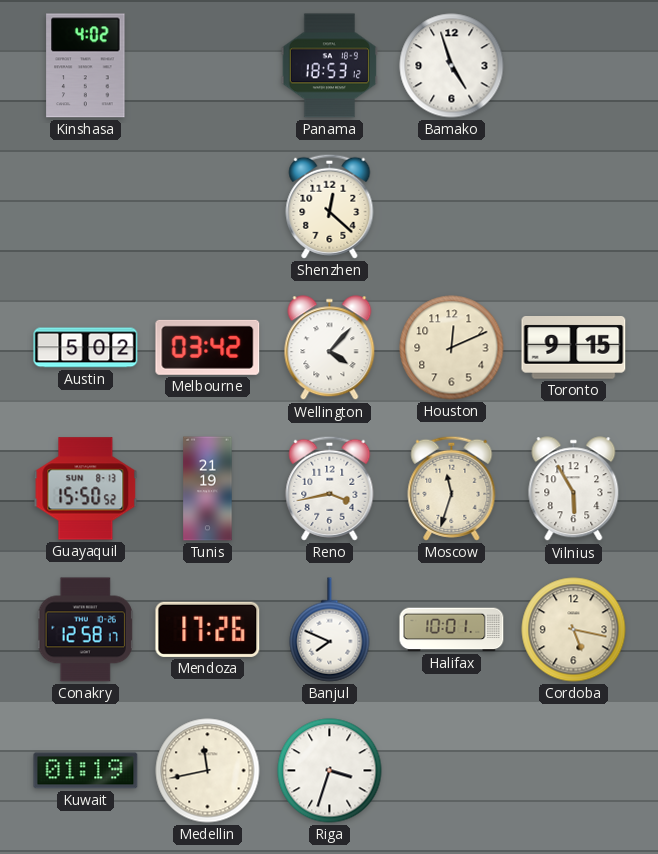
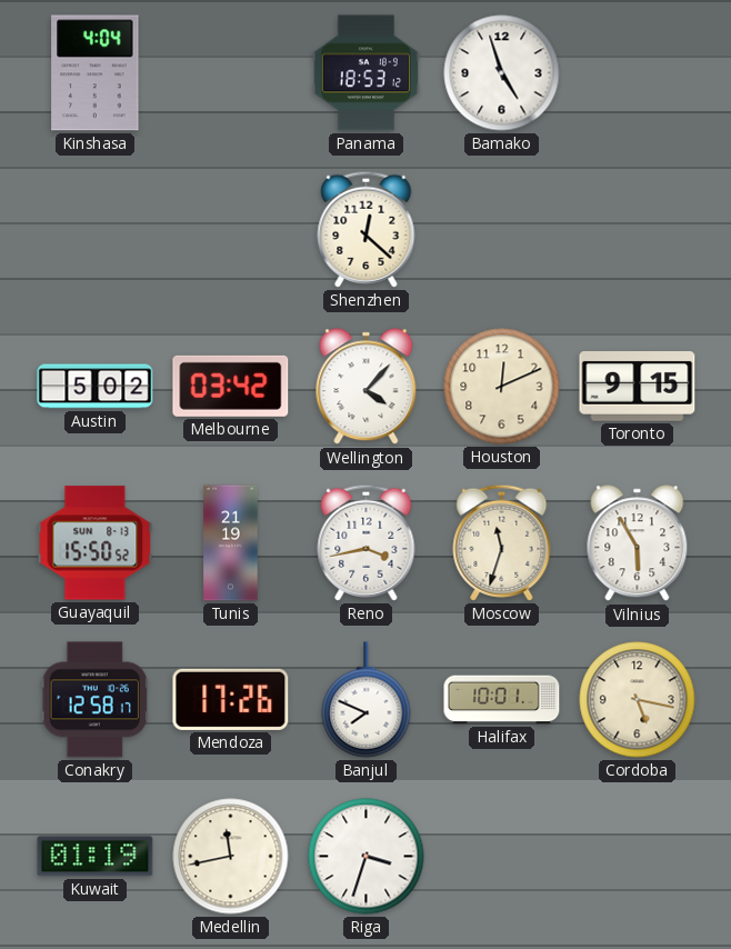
Kinshasa: 4:02 -> 4:04
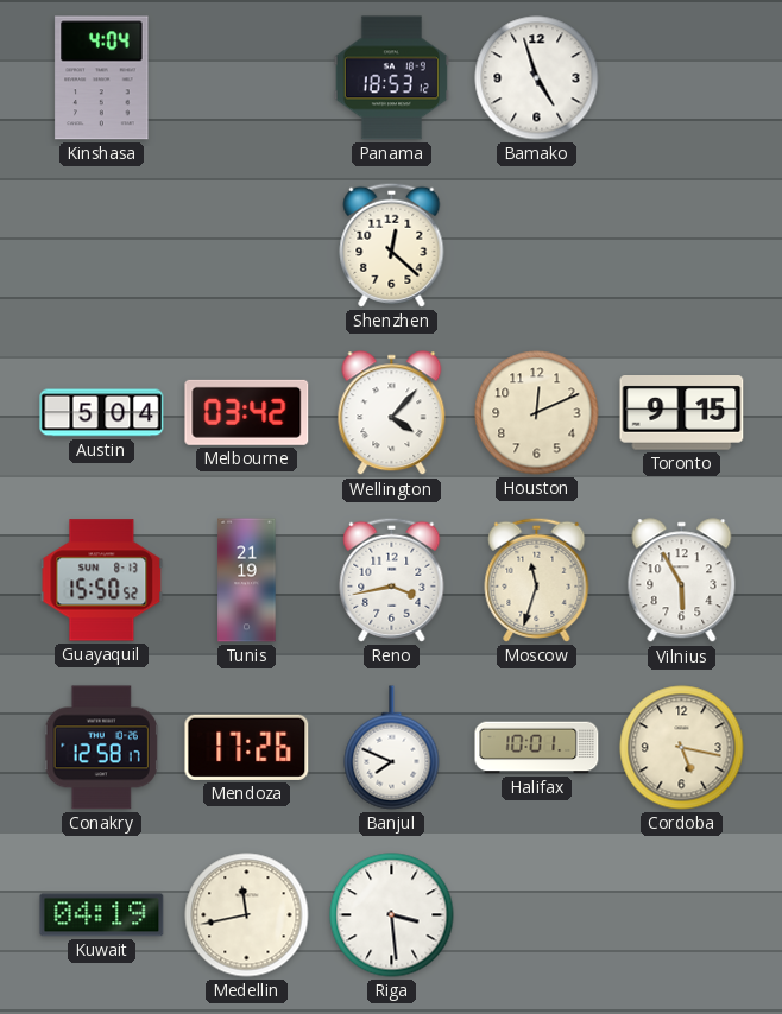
Austin: 5:02 -> 5:04
Kuwait: 01:19 -> 04:19
Riga: 3:33 -> 3:29
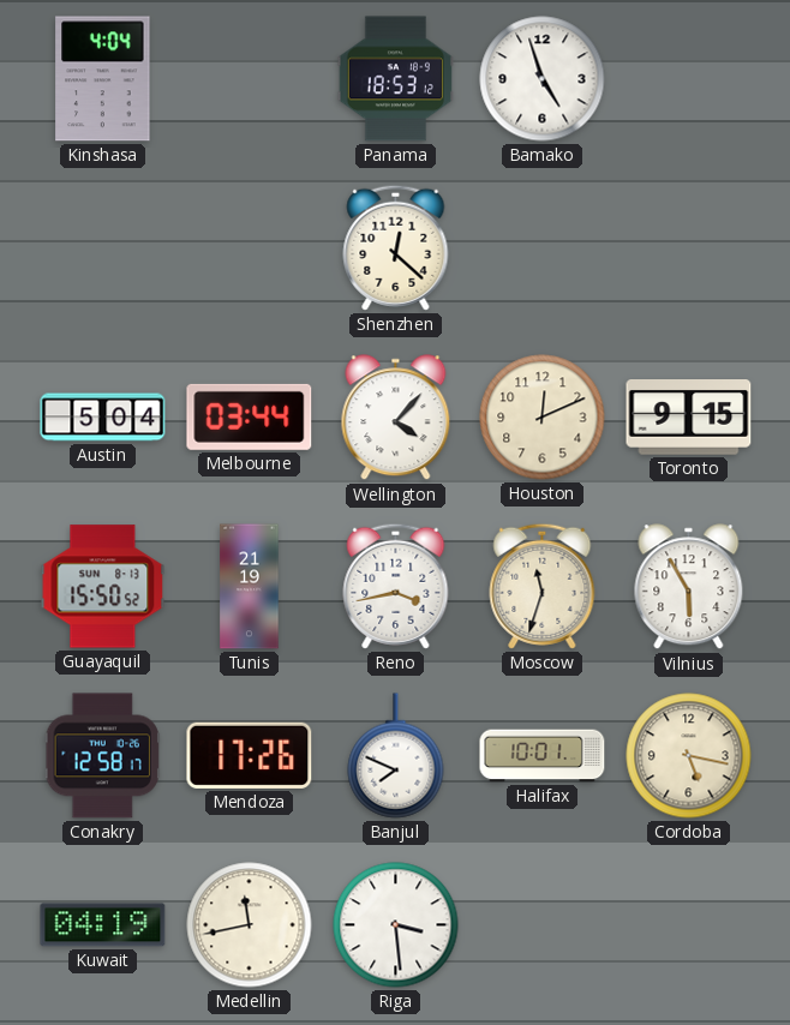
Melbourne: 03:42 -> 03:44
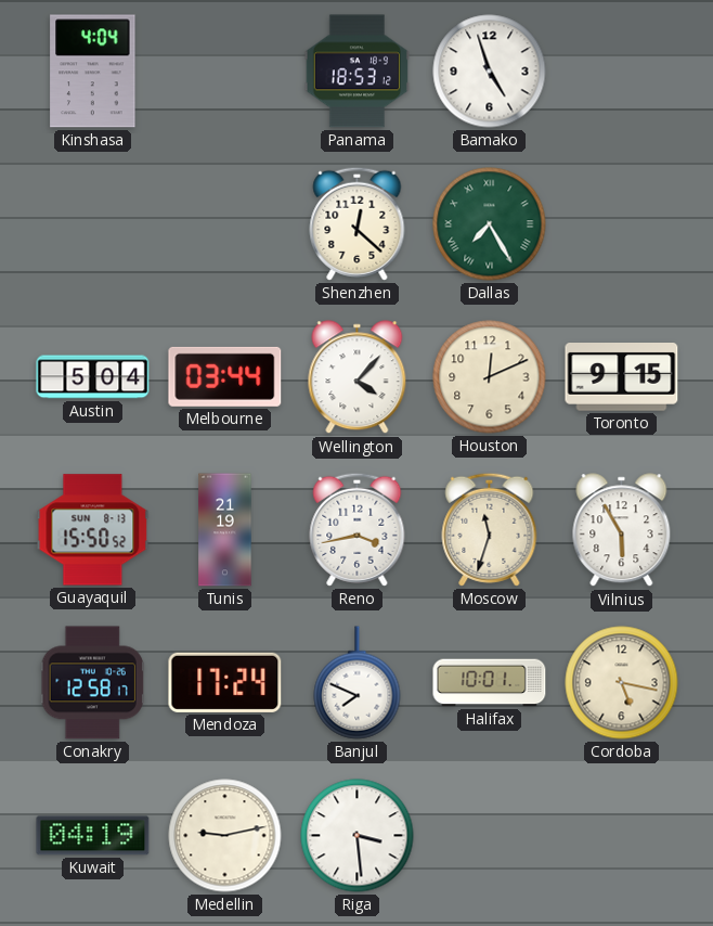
Dallas: none -> 7:25
Mendoza: 17:26 -> 17:24
Medellin: 11:43 -> 9:13
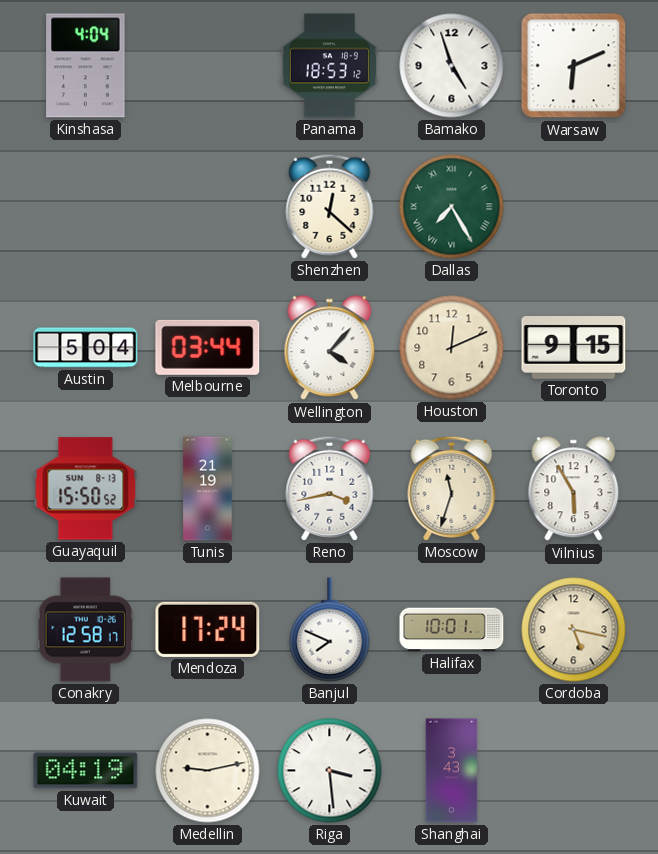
Warsaw: none -> 6:11
Shanghai: none -> 3:43
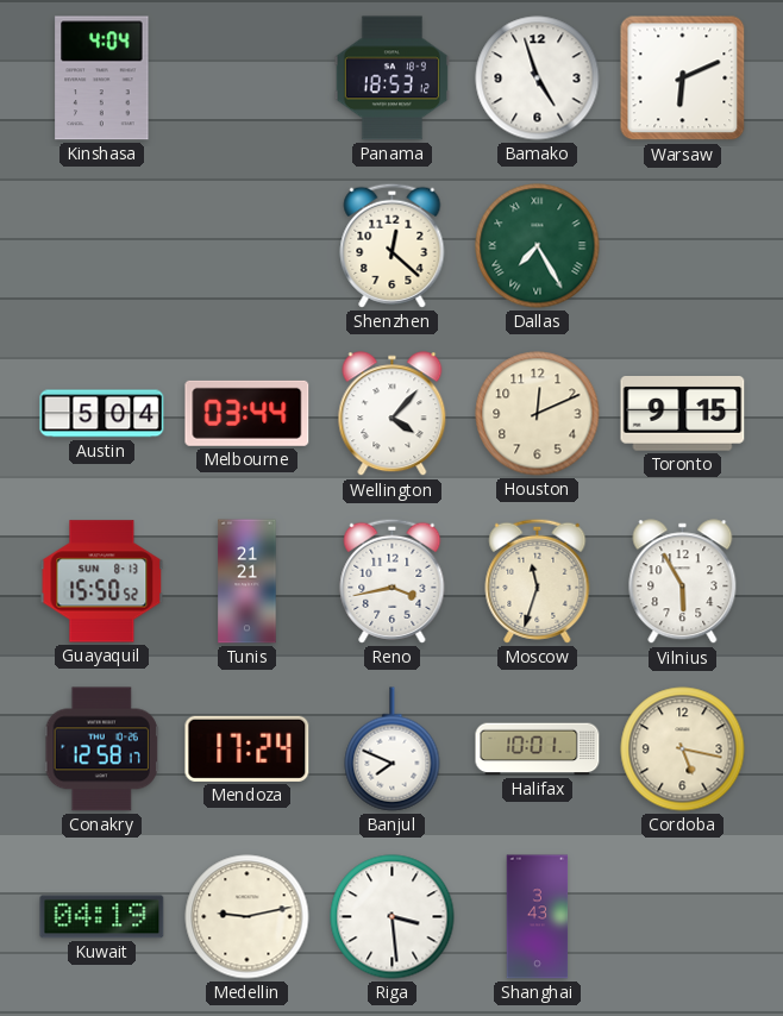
Tunis: 21:19 -> 21:21
